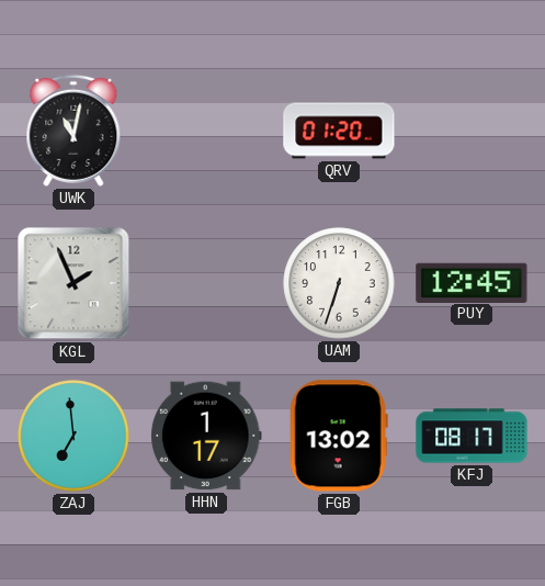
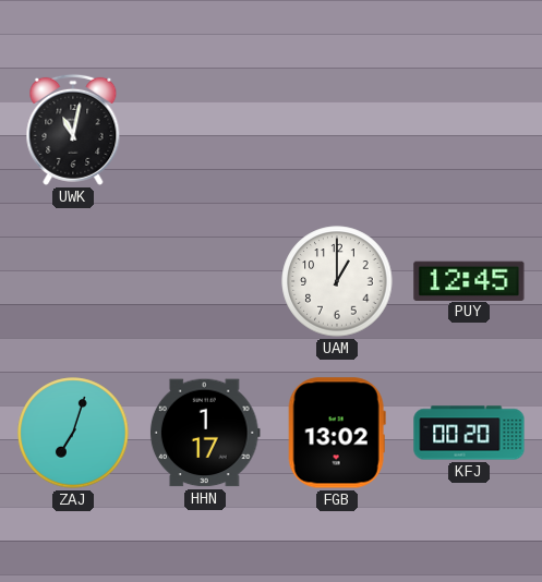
QRV: 01:20 -> none
KGL: 1:56 -> none
UAM: 6:33 -> 1:00
ZAJ: 6:59 -> 7:03
KFJ: 08:17 -> 00:20
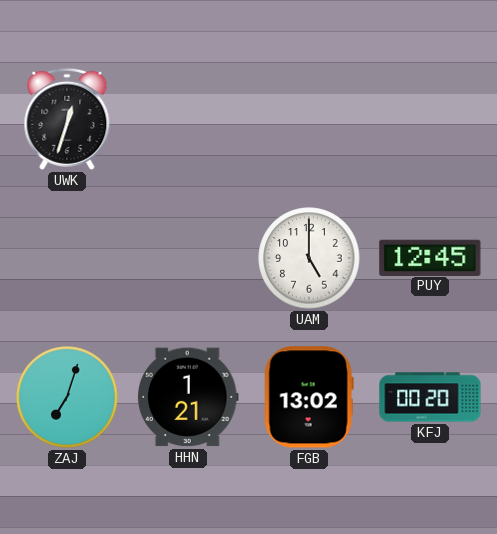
UWK: 11:02 -> 12:33
UAM: 1:00 -> 5:00
HHN: 1:17 -> 1:21
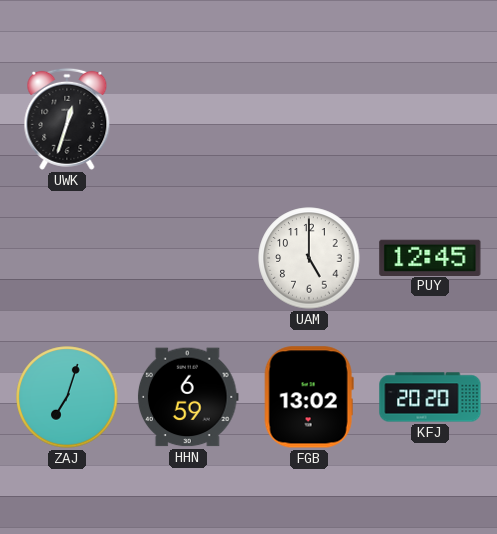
HHN: 1:21 -> 6:59
KFJ: 00:20 -> 20:20
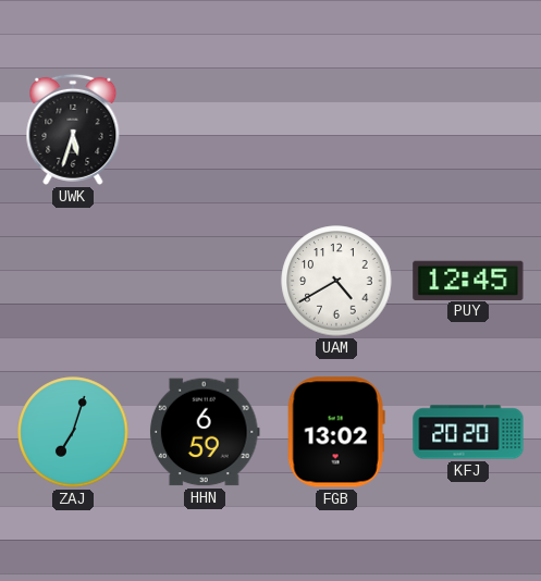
UWK: 12:33 -> 5:33
UAM: 5:00 -> 4:40
